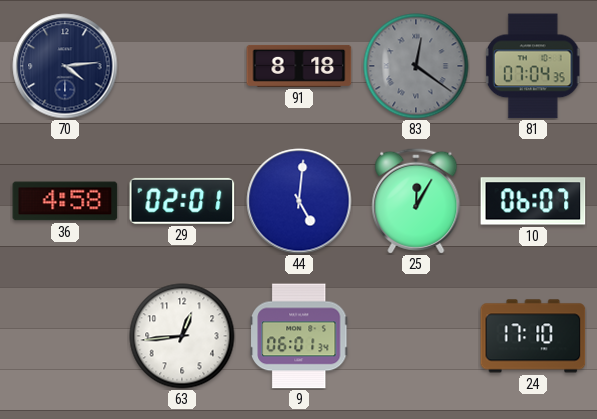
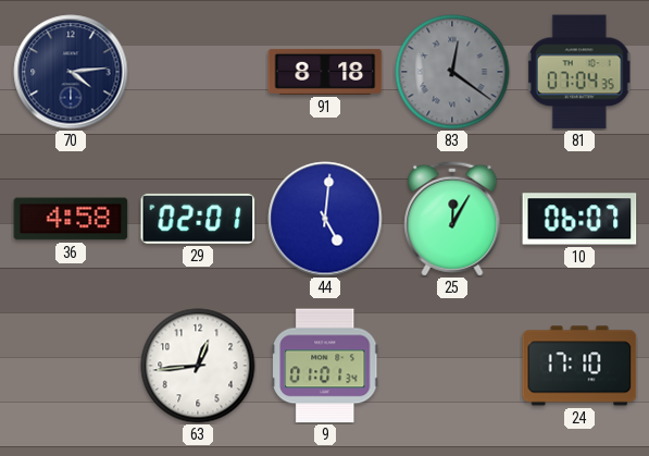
9: 06:01 -> 01:01
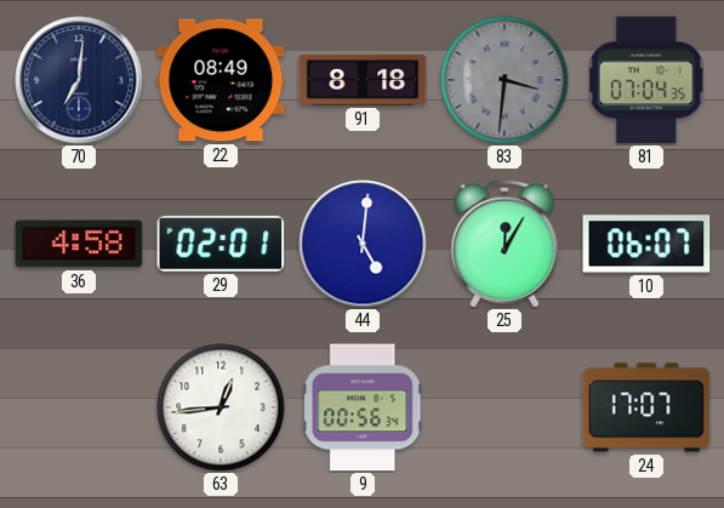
70: 4:14 -> 7:01
22: none -> 08:49
83: 12:21 -> 3:31
9: 01:01 -> 00:56
24: 17:10 -> 17:07
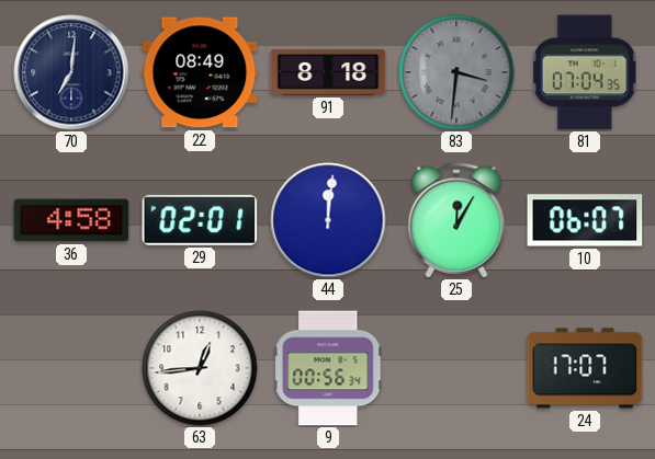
44: 5:01 -> 12:01
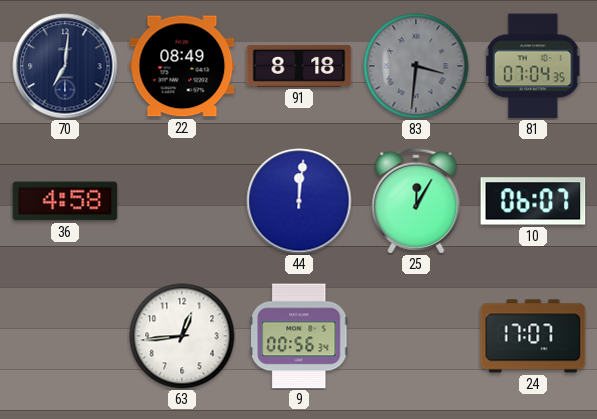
29: 02:01 -> none
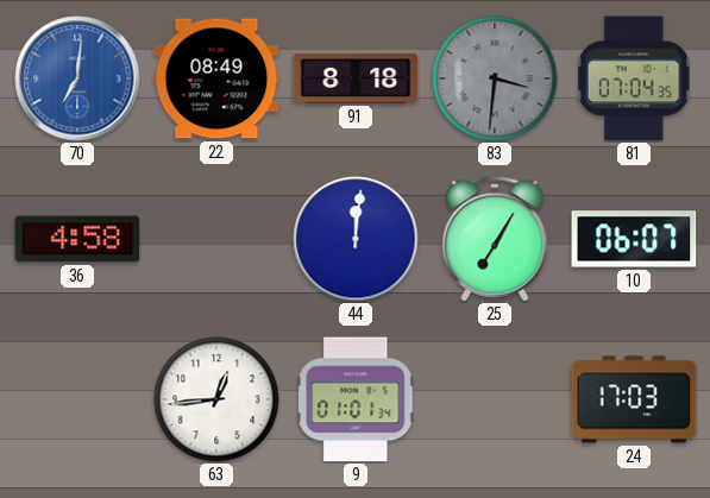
70 dial: navy -> blue
25: 12:05 -> 7:05
9: 00:56 -> 01:01
24: 17:07 -> 17:03
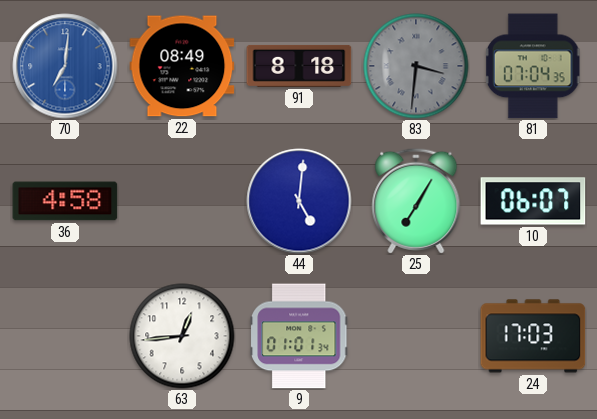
44: 12:01 -> 5:01
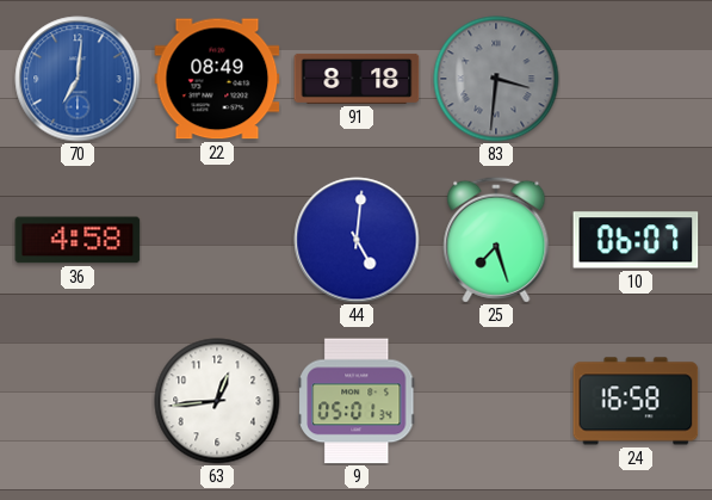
81: 07:04 -> none
25: 7:05 -> 7:27
9: 01:01 -> 05:01
24: 17:03 -> 16:58
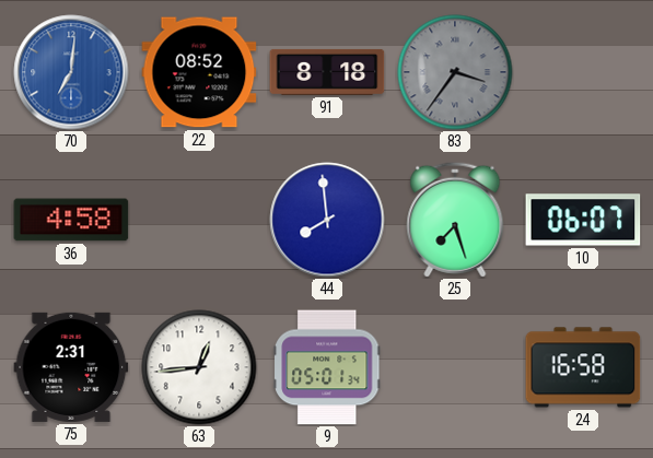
22: 08:49 -> 08:52
83: 3:31 -> 3:36
44: 5:01 -> 7:59
75: none -> 2:31
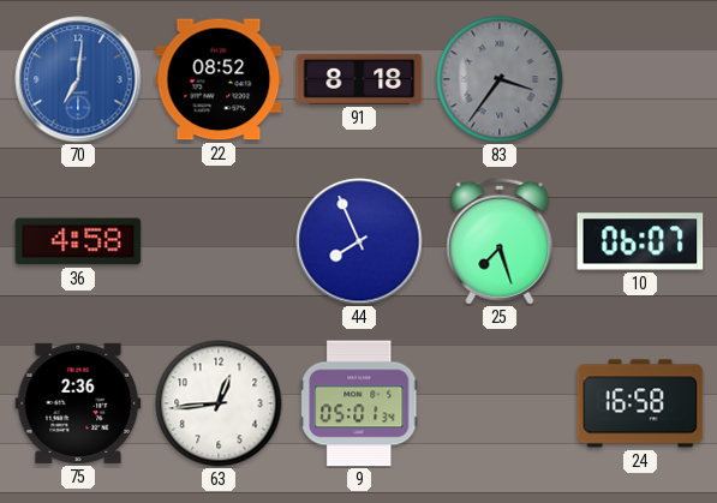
44: 7:59 -> 7:56
75: 2:31 -> 2:36
